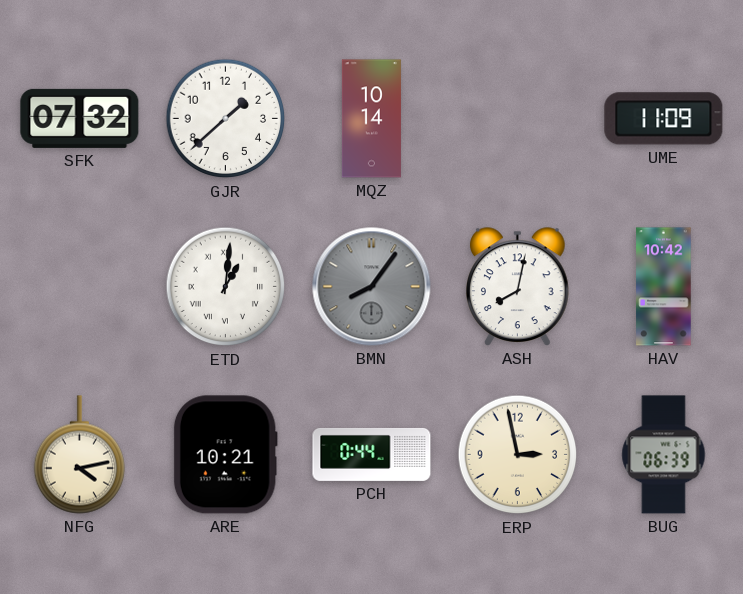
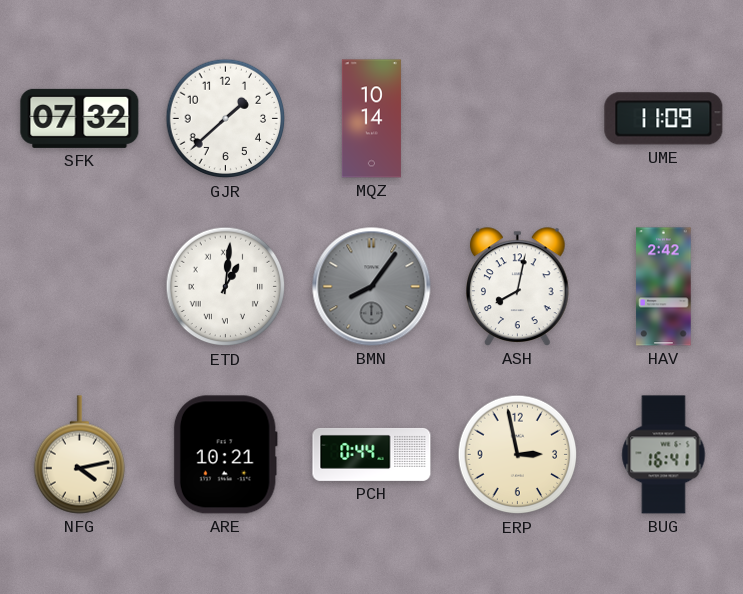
HAV: 10:42 -> 2:42
BUG: 06:39 -> 16:41
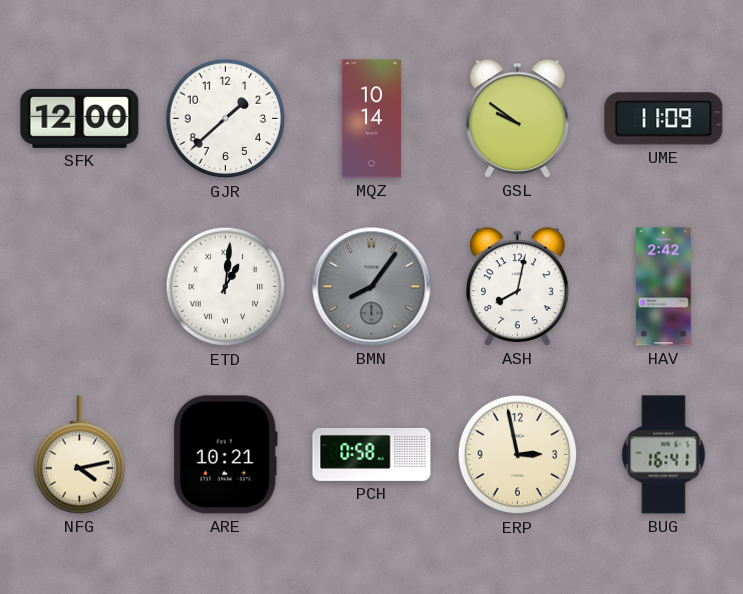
SFK: 07:32 -> 12:00
GSL: none -> 9:51
PCH: 0:44 -> 0:58
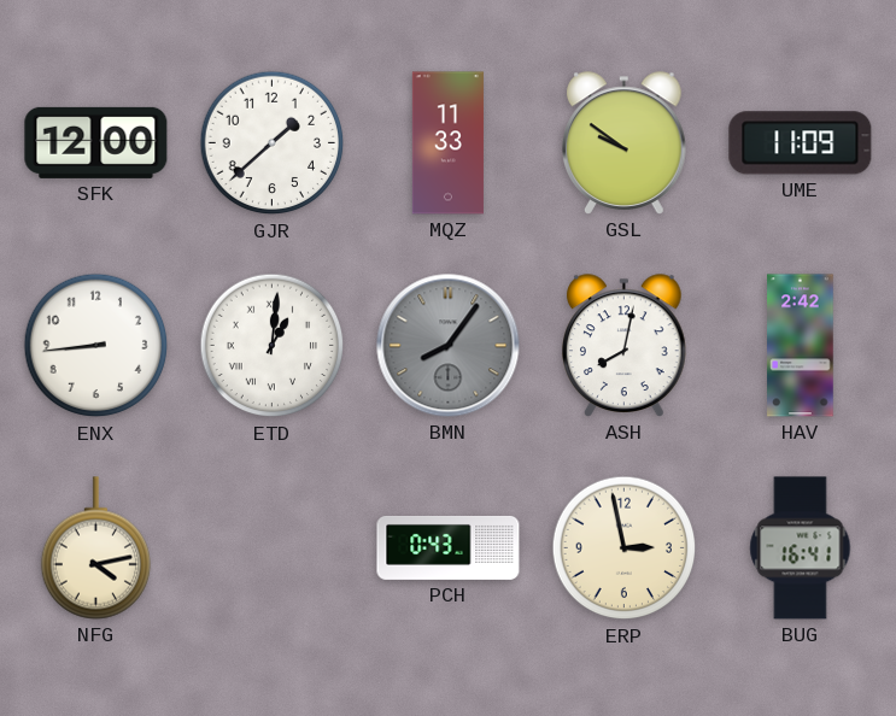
MQZ: 10:14 -> 11:33
ENX: none -> 8:44
ARE: 10:21 -> none
PCH: 0:58 -> 0:43
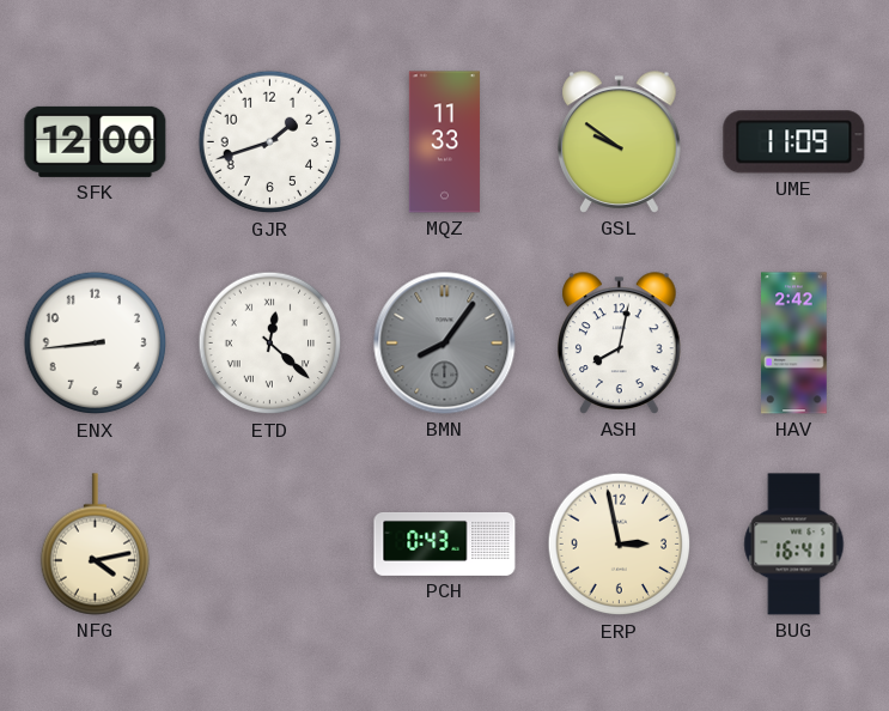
GJR: 1:38 -> 1:42
ETD: 1:01 -> 12:22
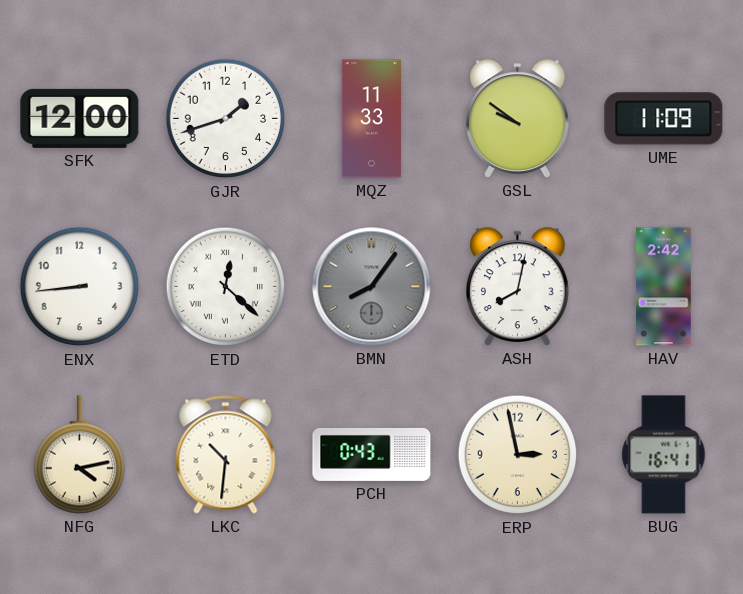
LKC: none -> 10:31
